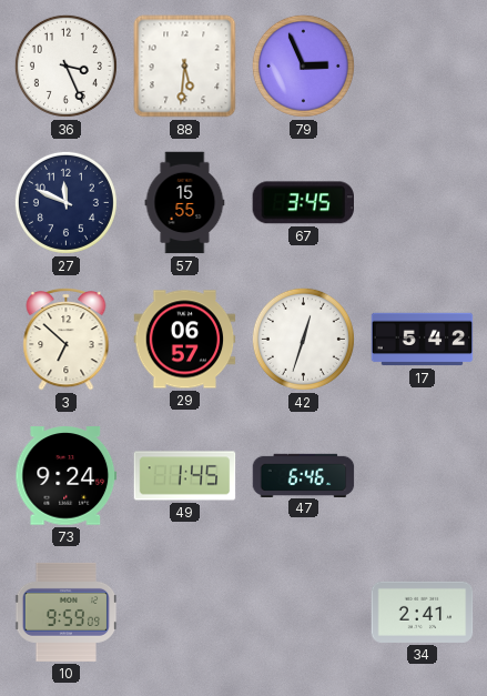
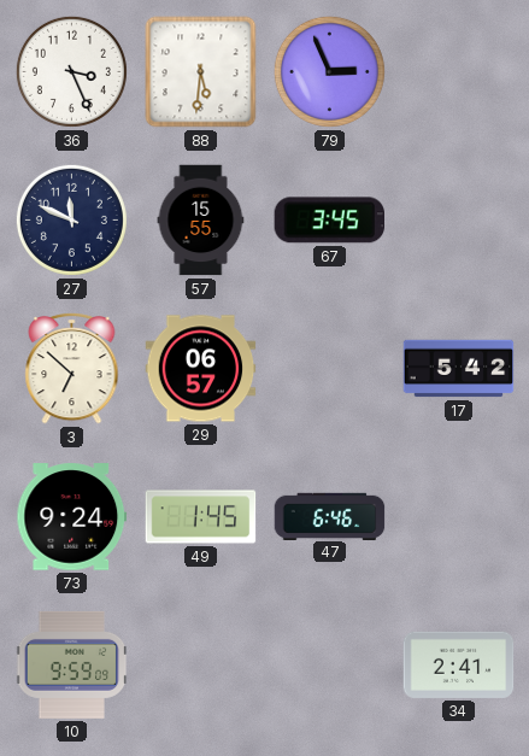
42: 12:33 -> none
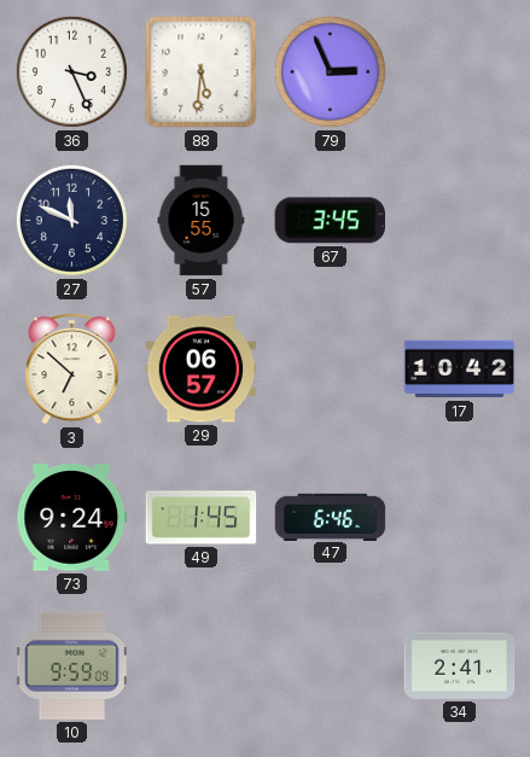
17: 5:42 -> 10:42
